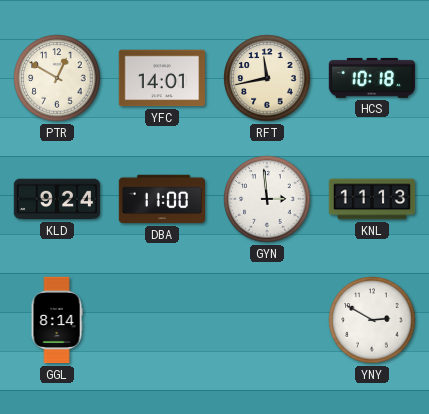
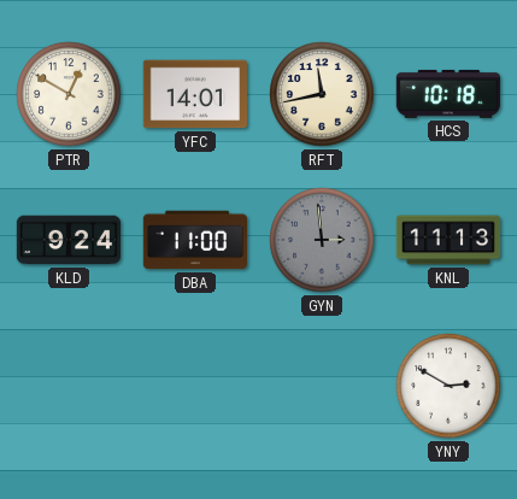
GYN dial: white -> grey
GGL: 8:14 -> none
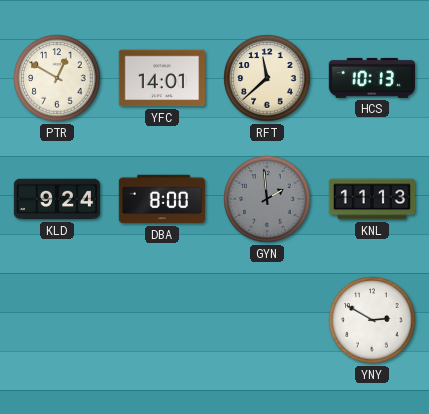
RFT: 11:43 -> 11:38
HCS: 10:18 -> 10:13
DBA: 11:00 -> 8:00
GYN: 2:59 -> 1:59
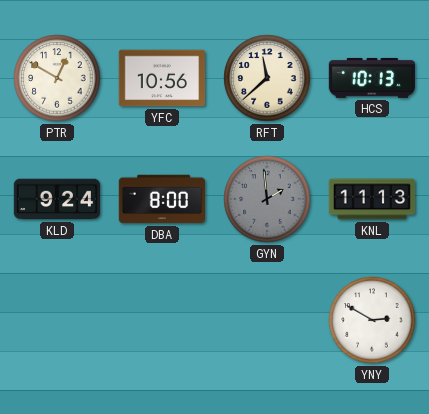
YFC: 14:01 -> 10:56
